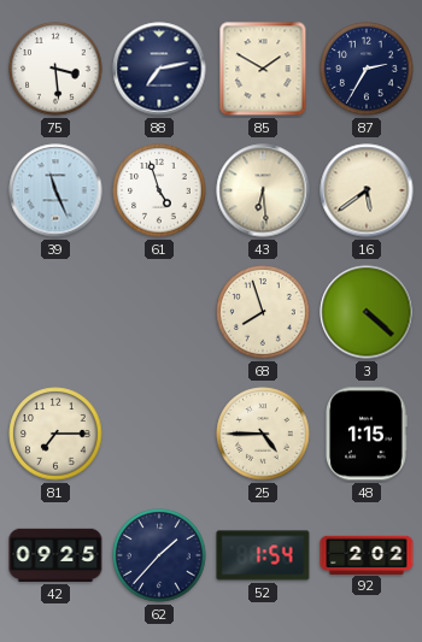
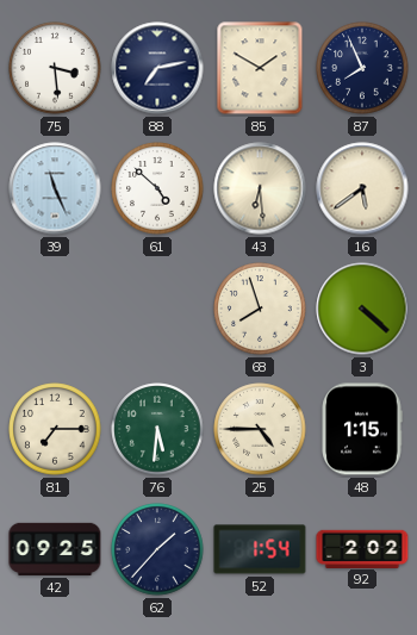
87: 2:35 -> 7:56
61: 4:57 -> 4:52
76: none -> 5:31
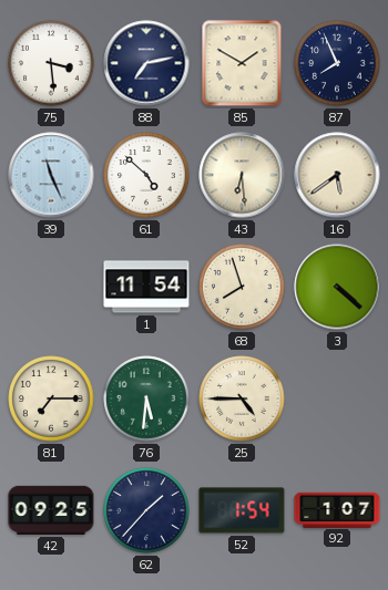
1: none -> 11:54
48: 1:15 -> none
92: 2:02 -> 1:07
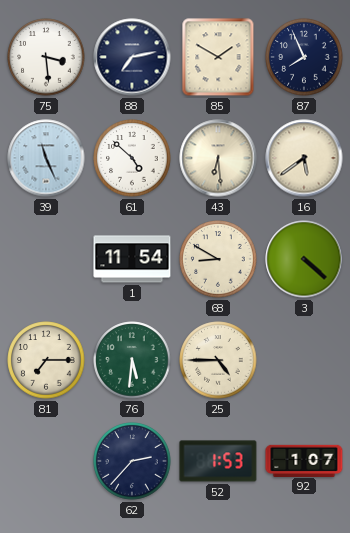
68: 7:57 -> 8:50
42: 09:25 -> none
62: 1:37 -> 2:37
52: 1:54 -> 1:53
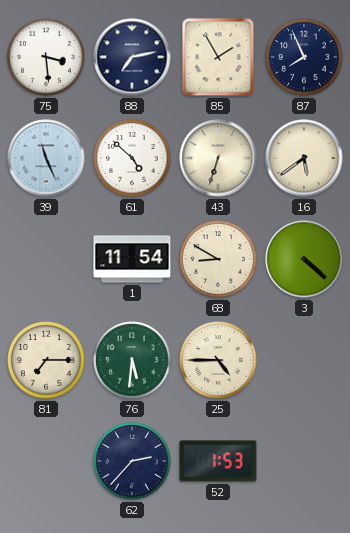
85: 1:50 -> 1:55
43: 6:29 -> 6:33
92: 1:07 -> none
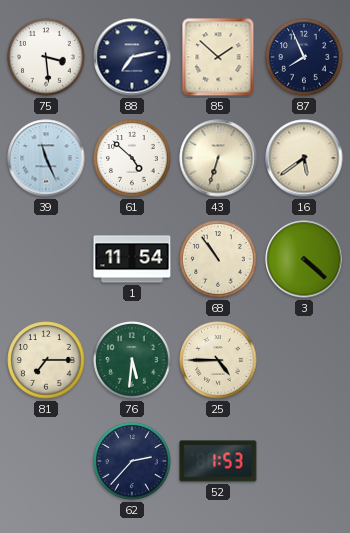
85: 1:55 -> 1:52
68: 8:50 -> 10:54
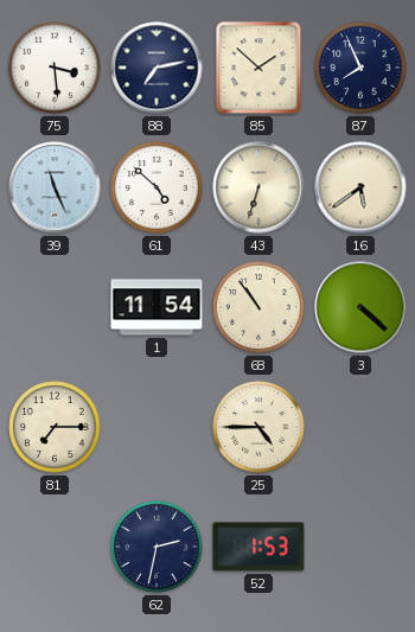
76: 5:31 -> none
62: 2:37 -> 2:32
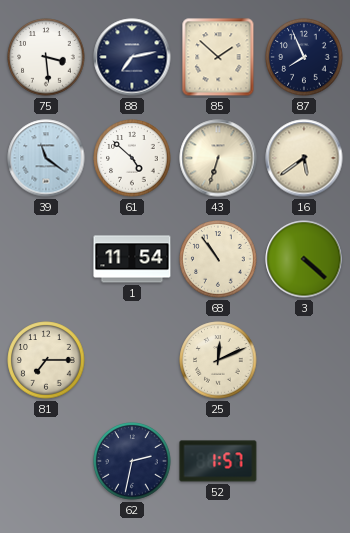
39: 11:26 -> 11:21
25: 4:45 -> 12:11
52: 1:53 -> 1:57
